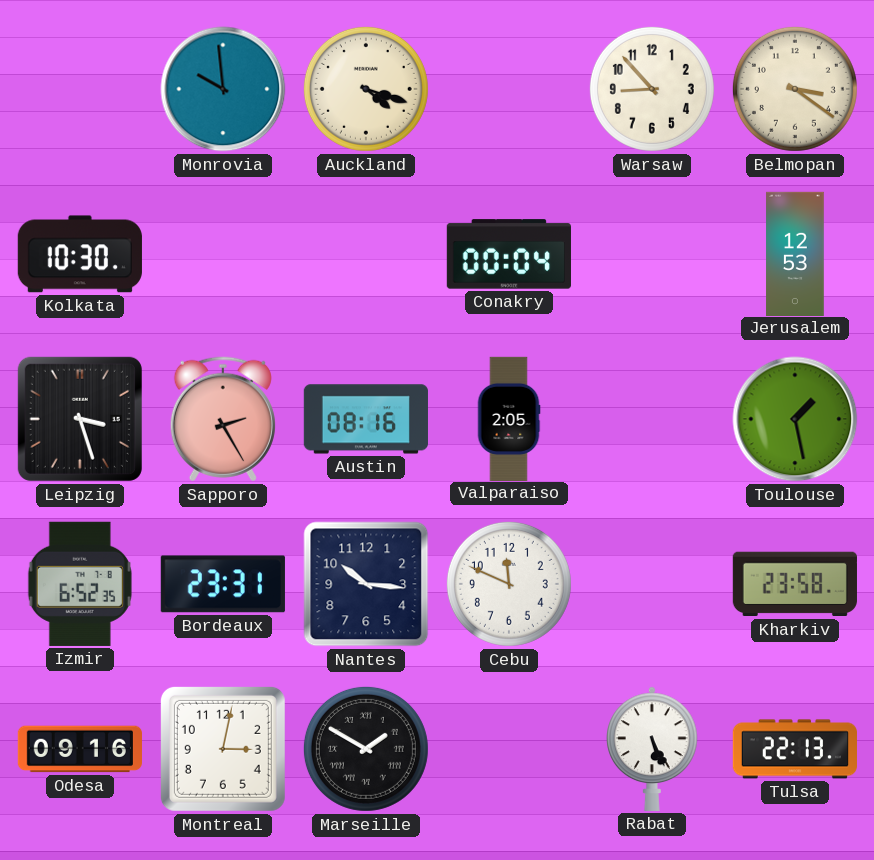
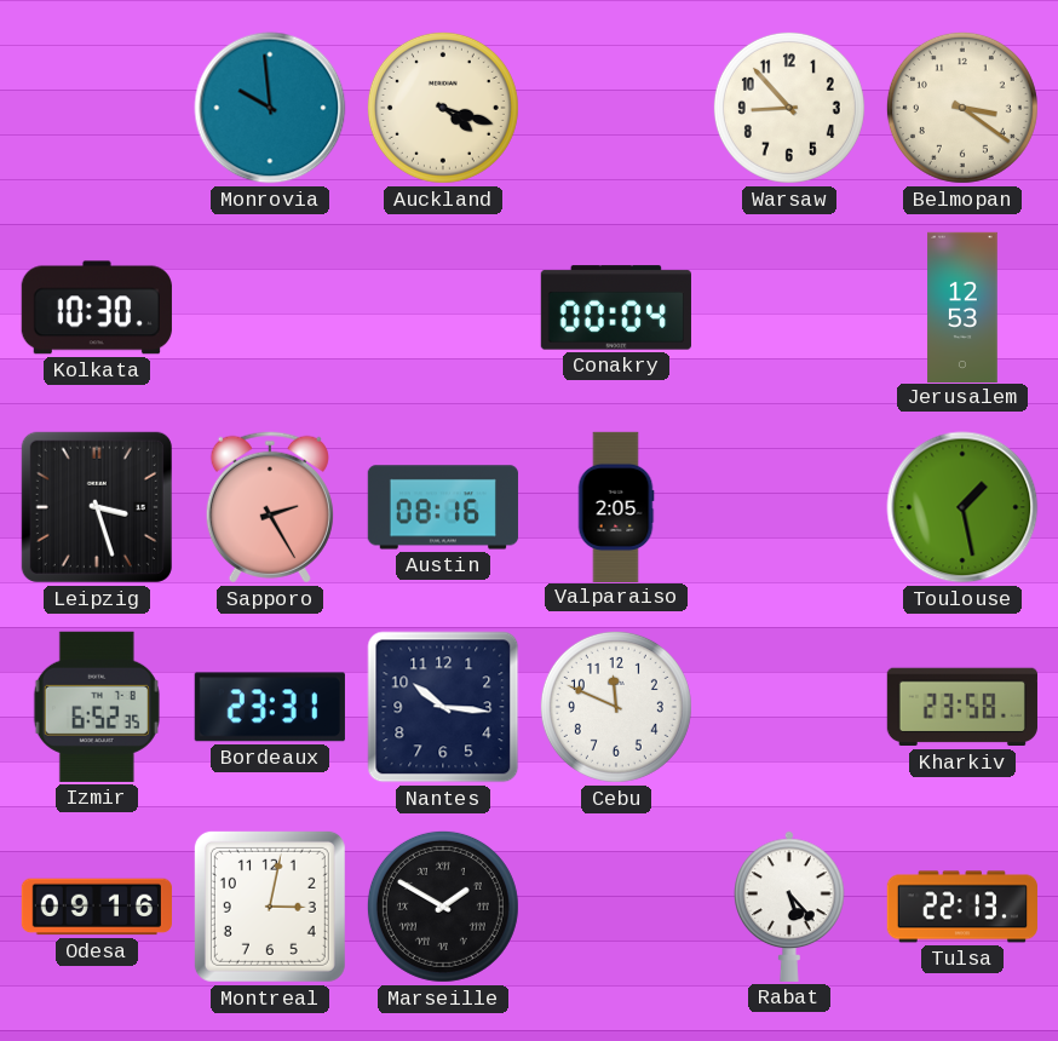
Rabat: 5:26 -> 5:23
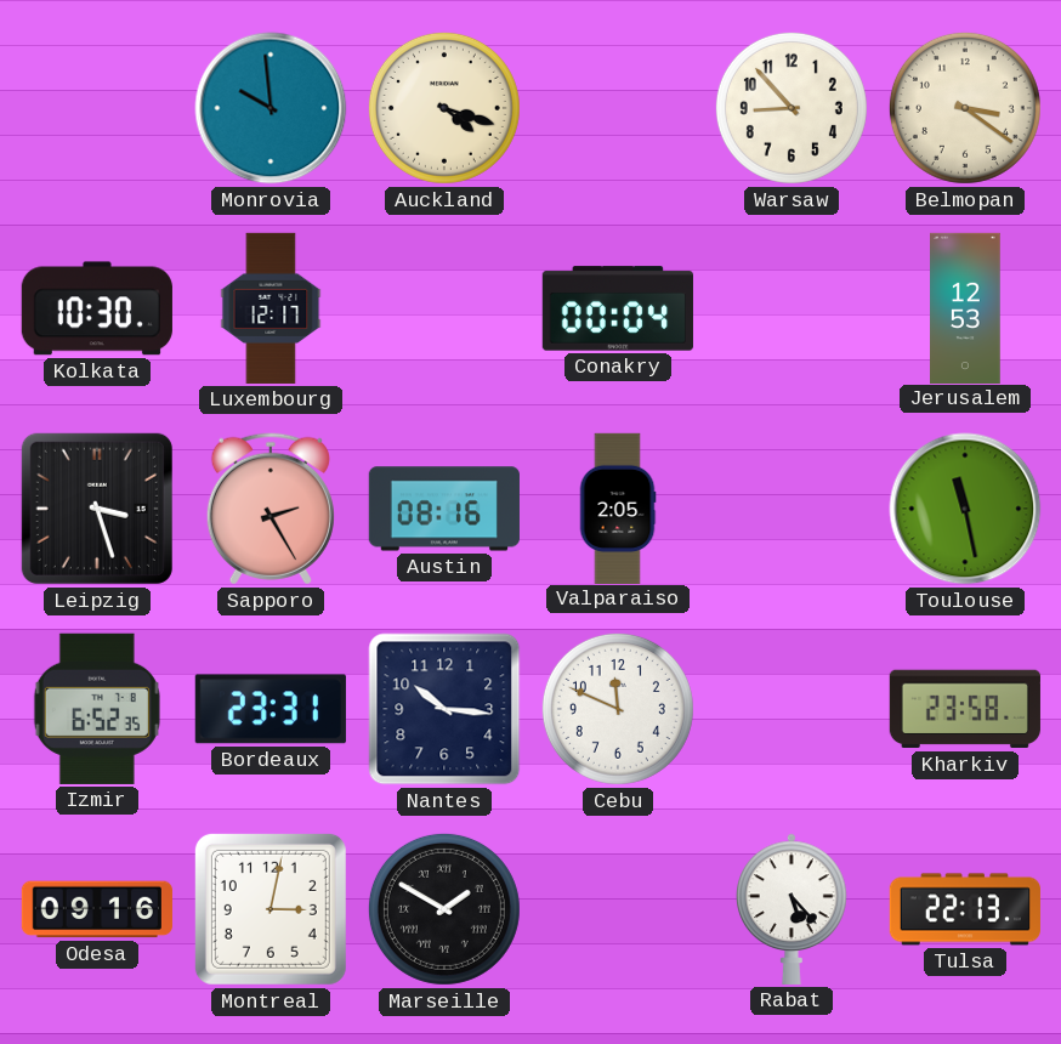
Luxembourg: none -> 12:17
Toulouse: 1:28 -> 11:28
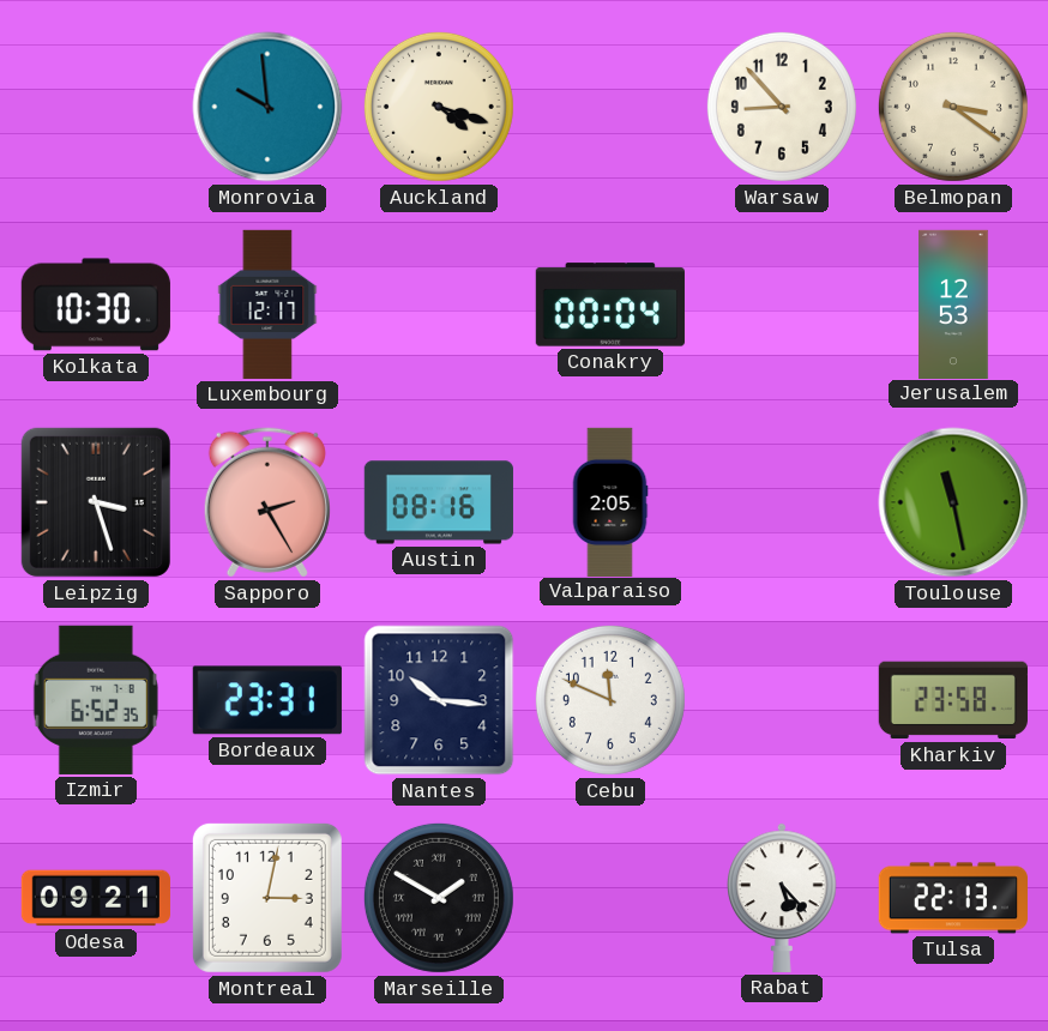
Odesa: 09:16 -> 09:21
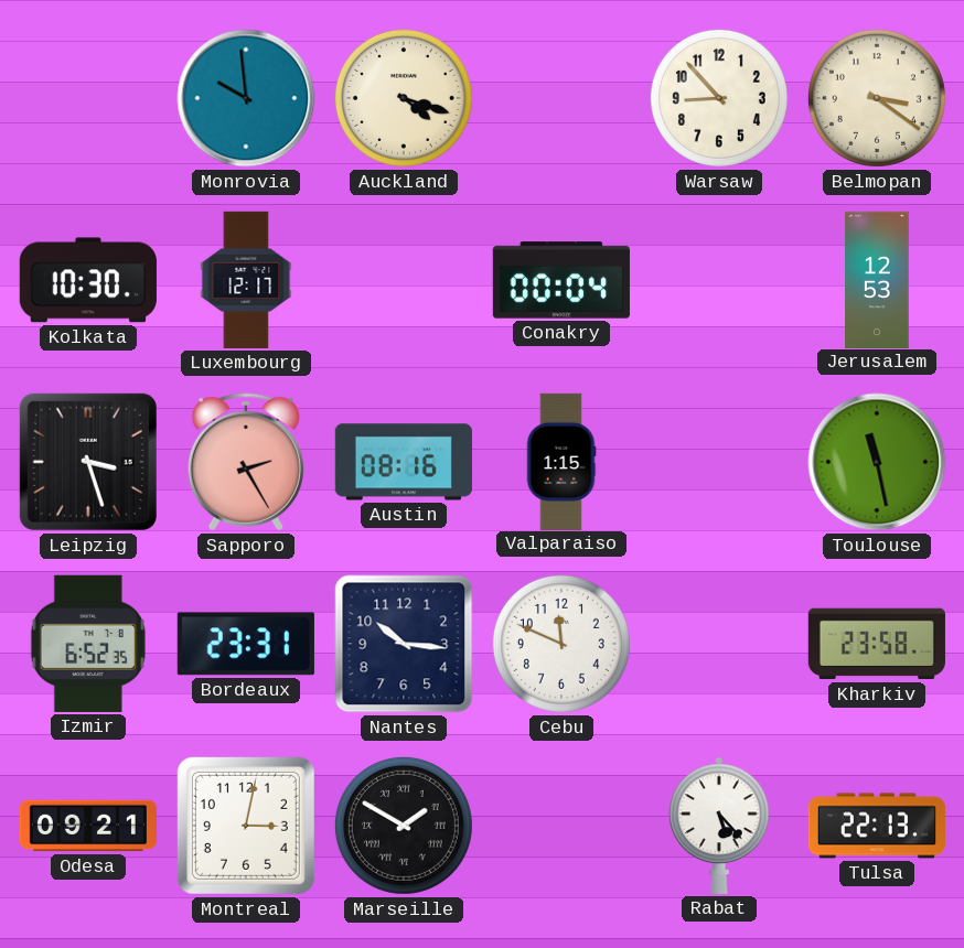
Valparaiso: 2:05 -> 1:15
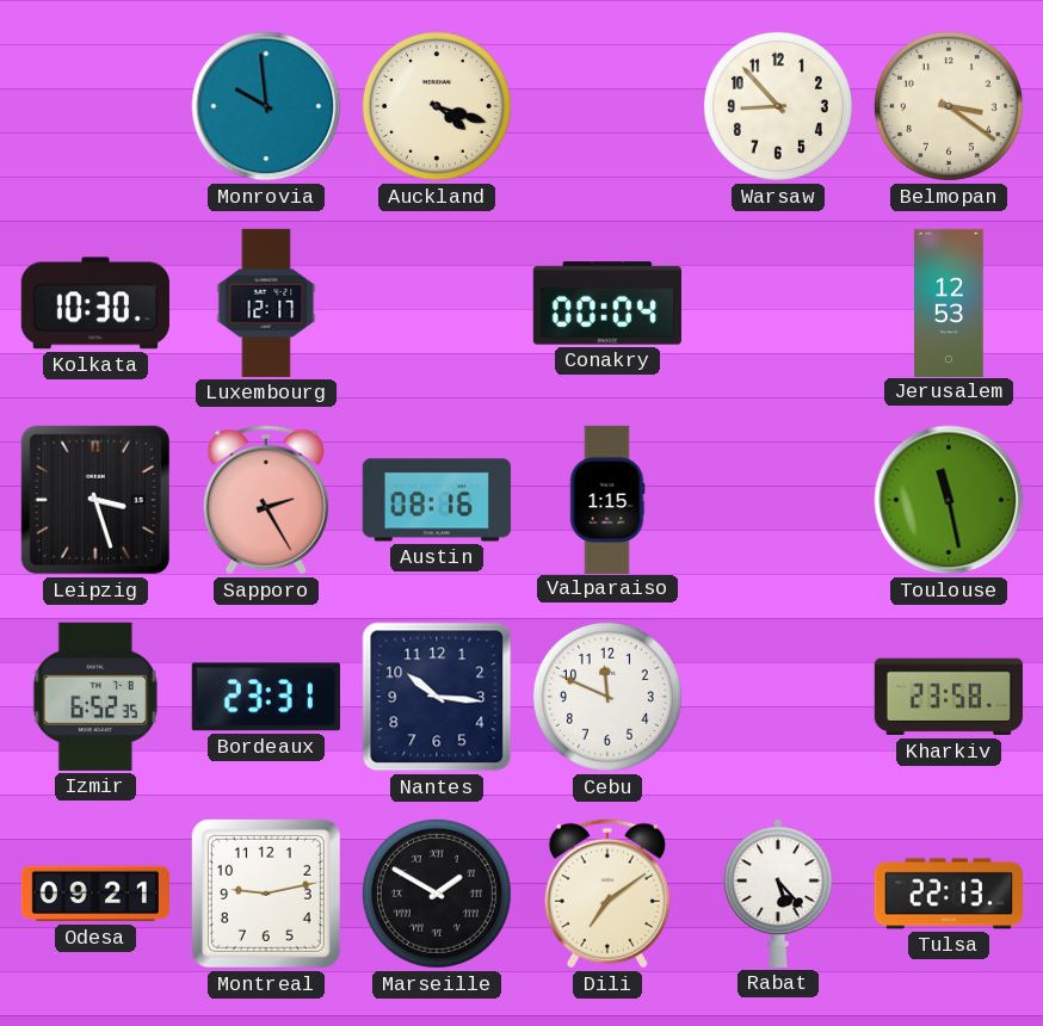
Montreal: 3:02 -> 9:13
Dili: none -> 7:09
